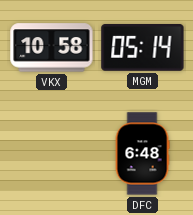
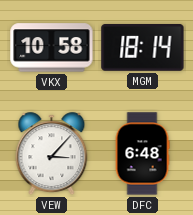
MGM: 05:14 -> 18:14
VEW: none -> 3:07
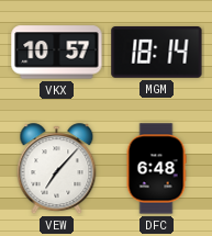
VKX: 10:58 -> 10:57
VEW: 3:07 -> 7:07
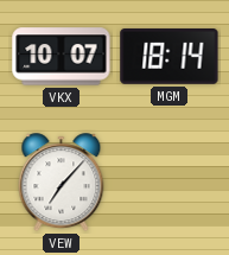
VKX: 10:57 -> 10:07
DFC: 6:48 -> none
